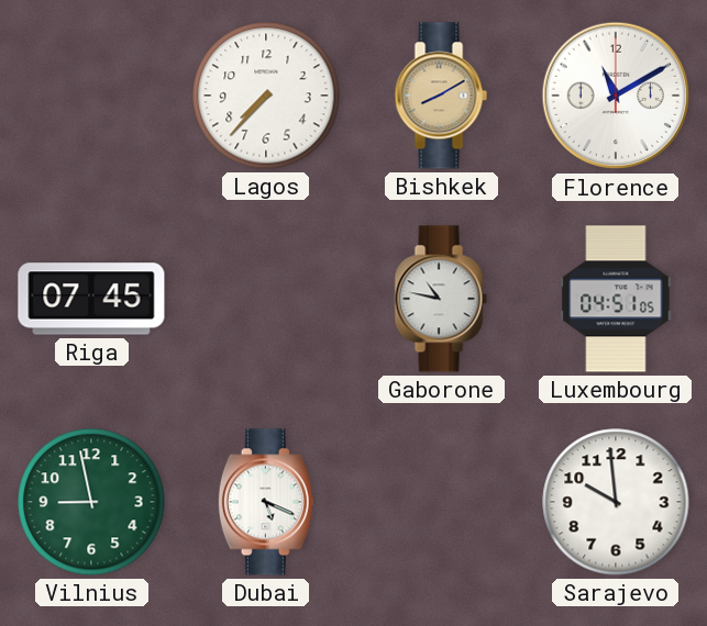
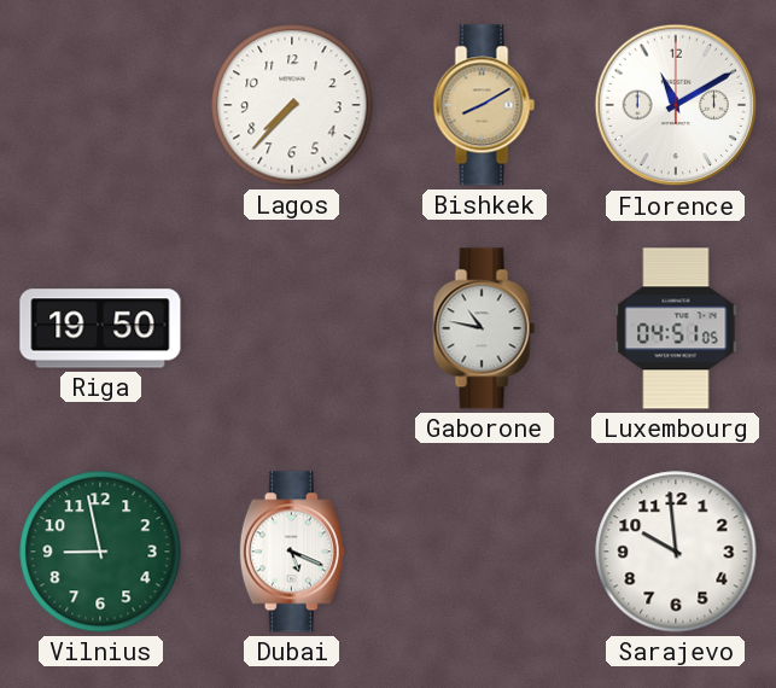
Riga: 07:45 -> 19:50
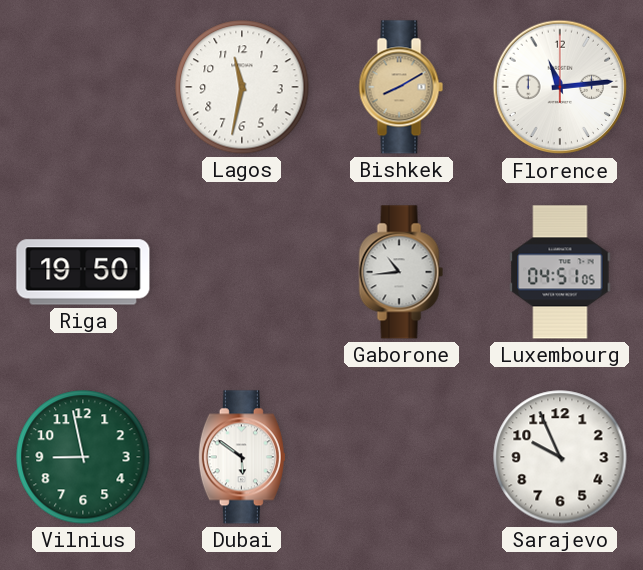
Lagos: 7:37 -> 11:32
Florence: 11:10 -> 11:14
Gaborone: 10:47 -> 10:44
Dubai: 5:19 -> 5:51
Sarajevo: 9:59 -> 9:56
